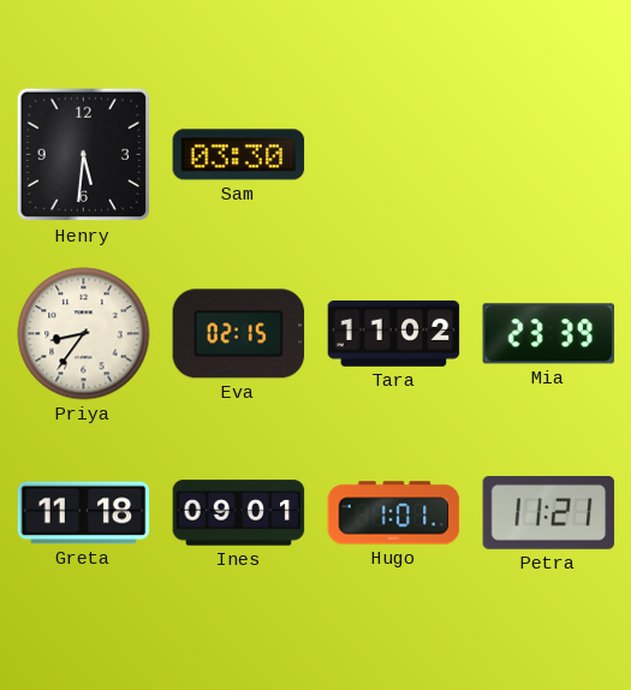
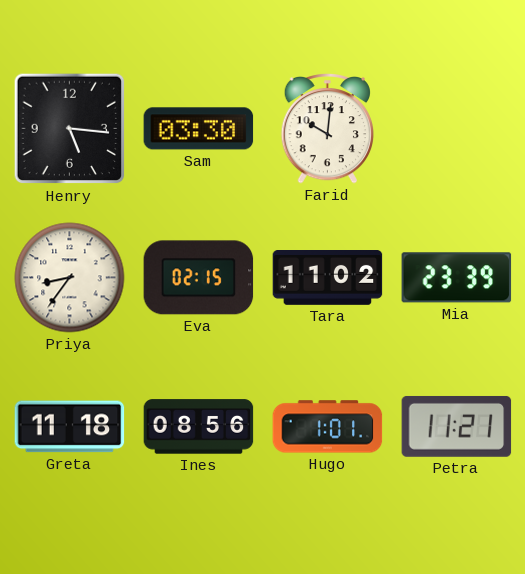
Henry: 5:31 -> 5:16
Farid: none -> 10:01
Ines: 09:01 -> 08:56
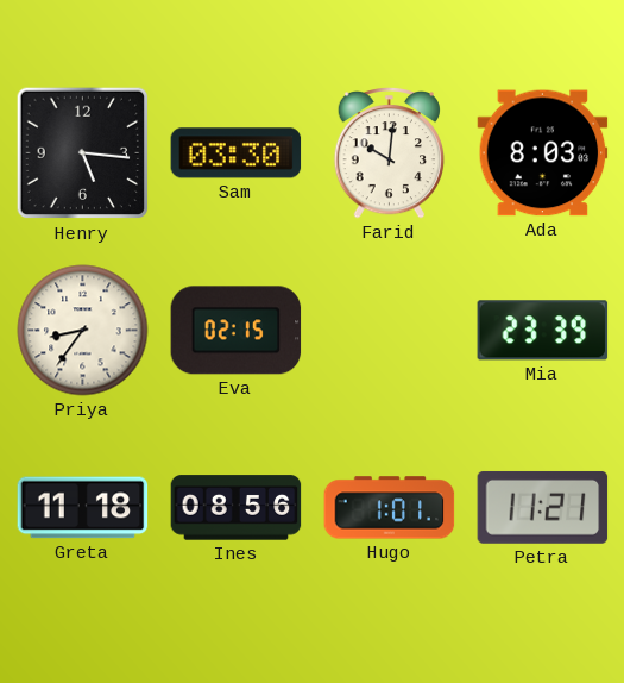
Ada: none -> 8:03
Tara: 11:02 -> none
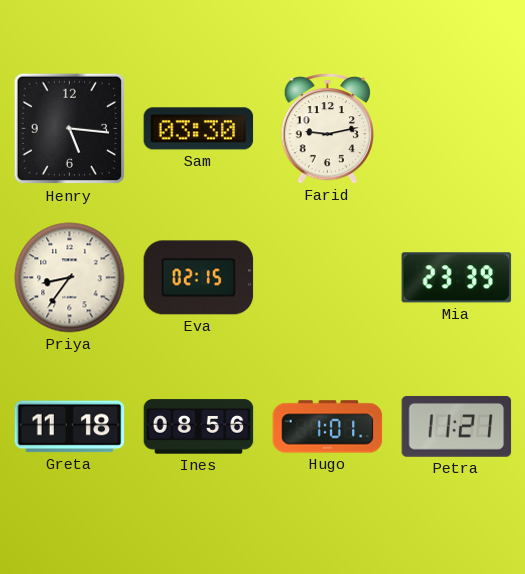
Farid: 10:01 -> 9:13
Ada: 8:03 -> none
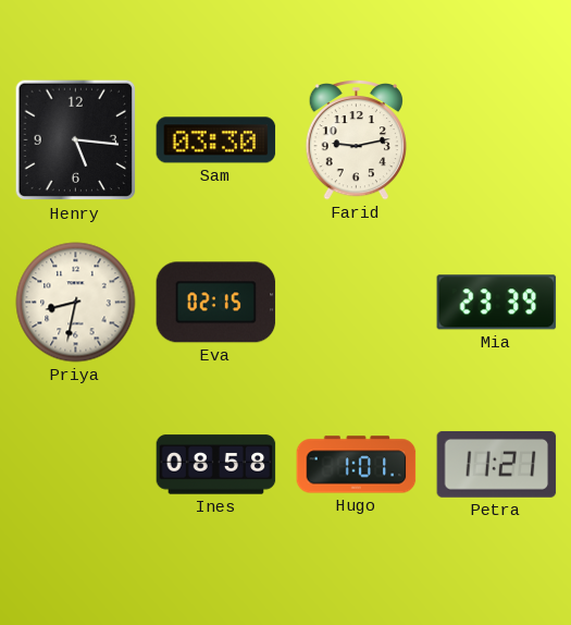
Priya: 8:36 -> 8:32
Greta: 11:18 -> none
Ines: 08:56 -> 08:58
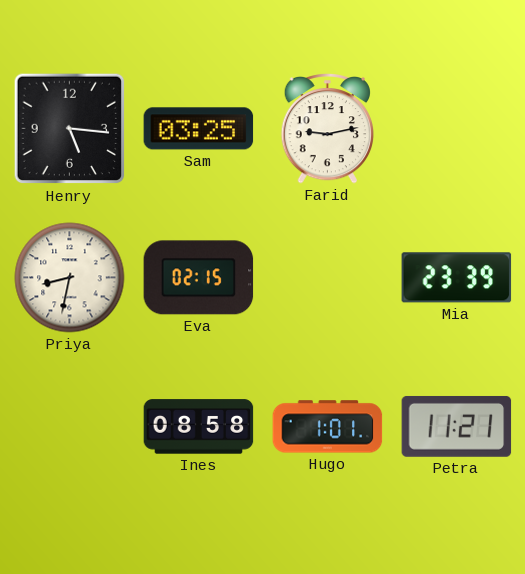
Sam: 03:30 -> 03:25
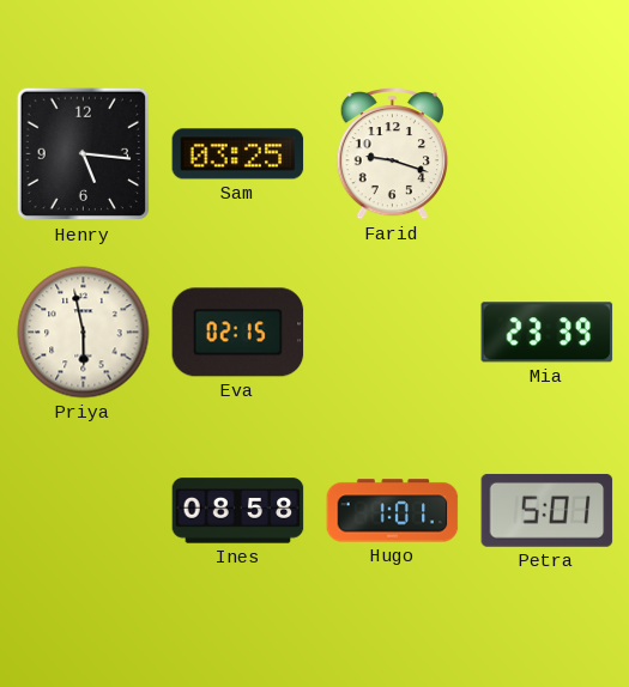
Farid: 9:13 -> 9:18
Priya: 8:32 -> 5:58
Petra: 11:21 -> 5:01
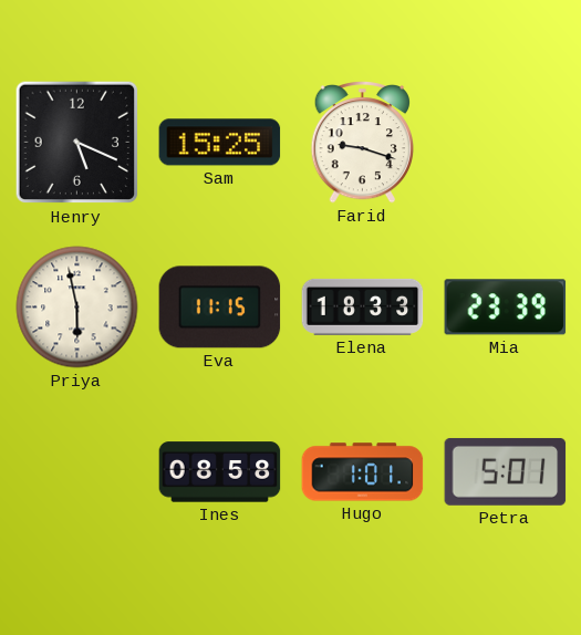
Henry: 5:16 -> 5:19
Sam: 03:25 -> 15:25
Eva: 02:15 -> 11:15
Elena: none -> 18:33
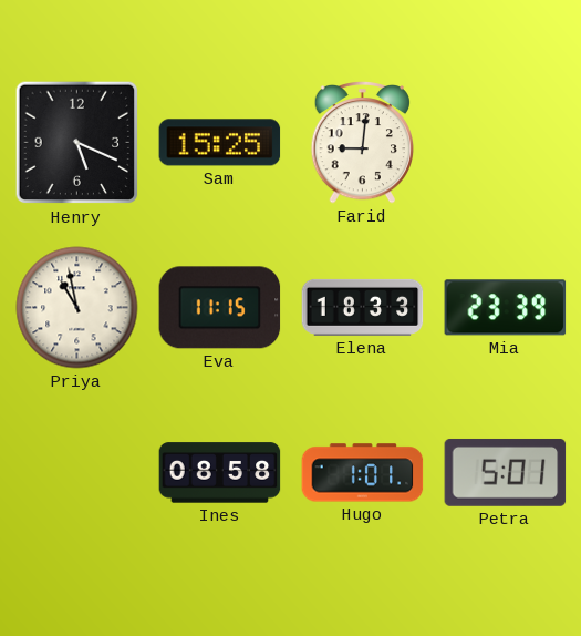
Farid: 9:18 -> 9:01
Priya: 5:58 -> 10:58
